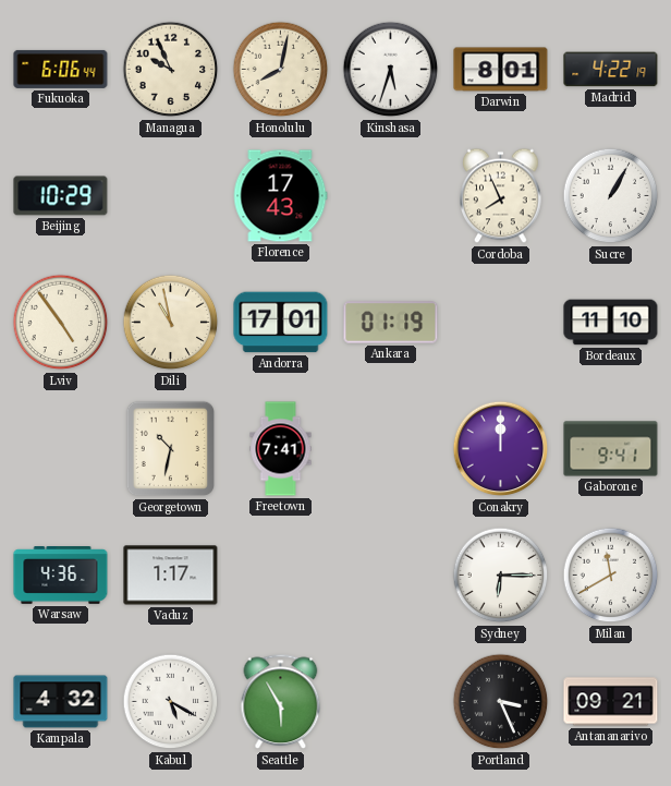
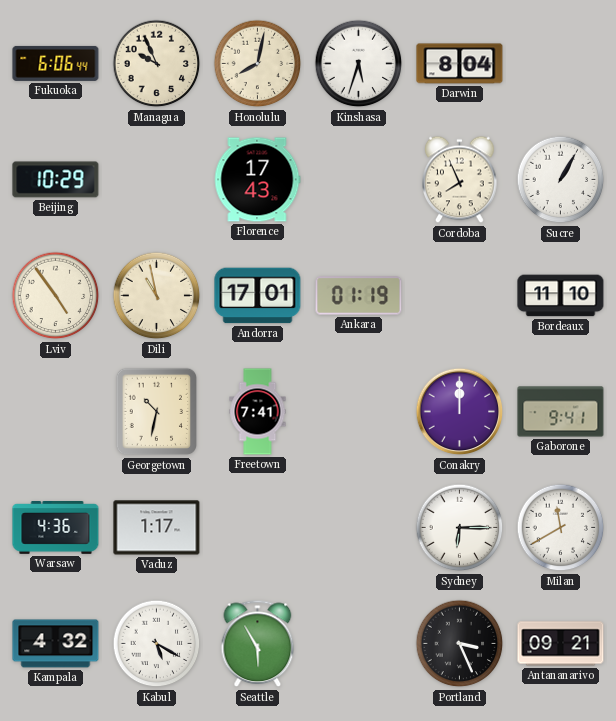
Darwin: 8:01 -> 8:04
Madrid: 4:22 -> none
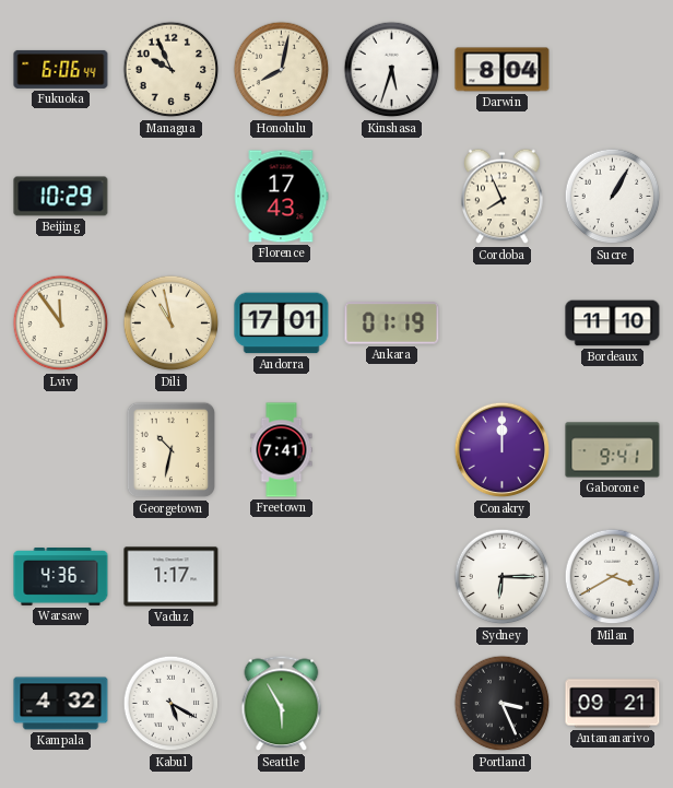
Lviv: 4:54 -> 11:54
Milan: 11:40 -> 3:40
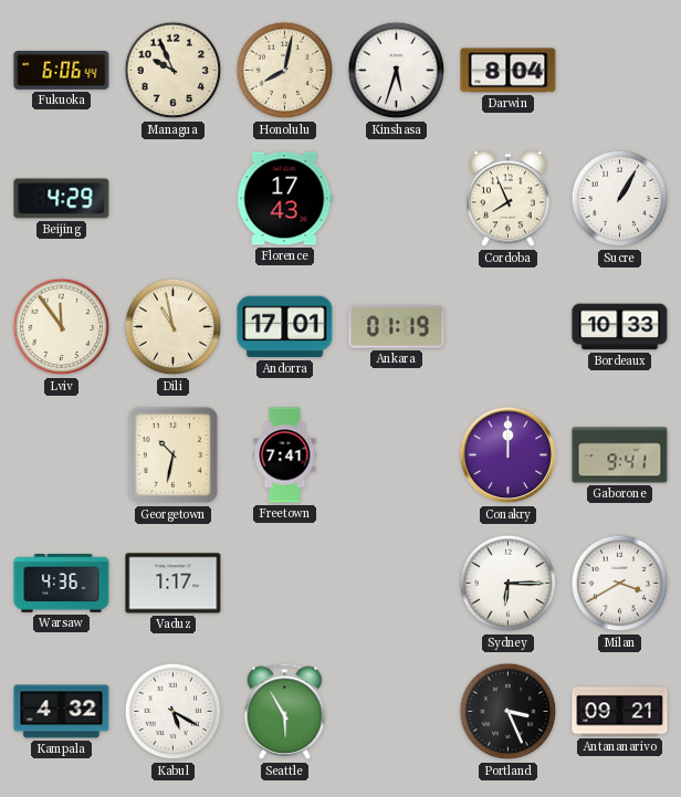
Beijing: 10:29 -> 4:29
Bordeaux: 11:10 -> 10:33
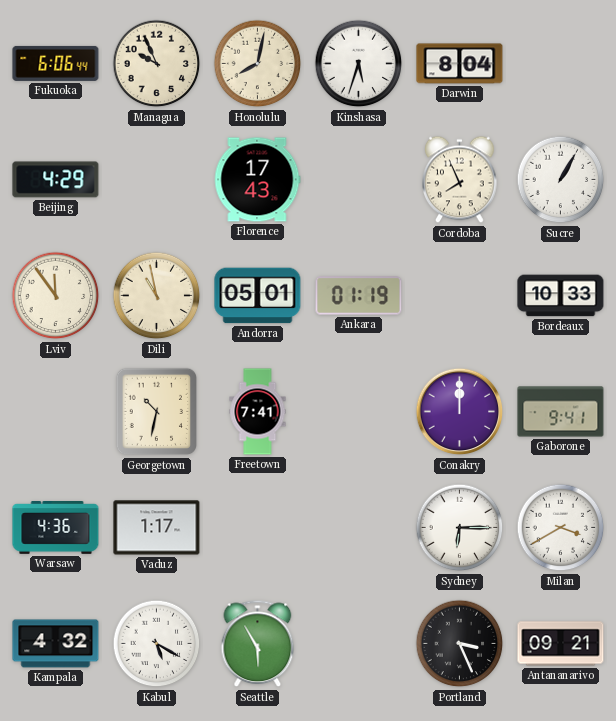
Andorra: 17:01 -> 05:01
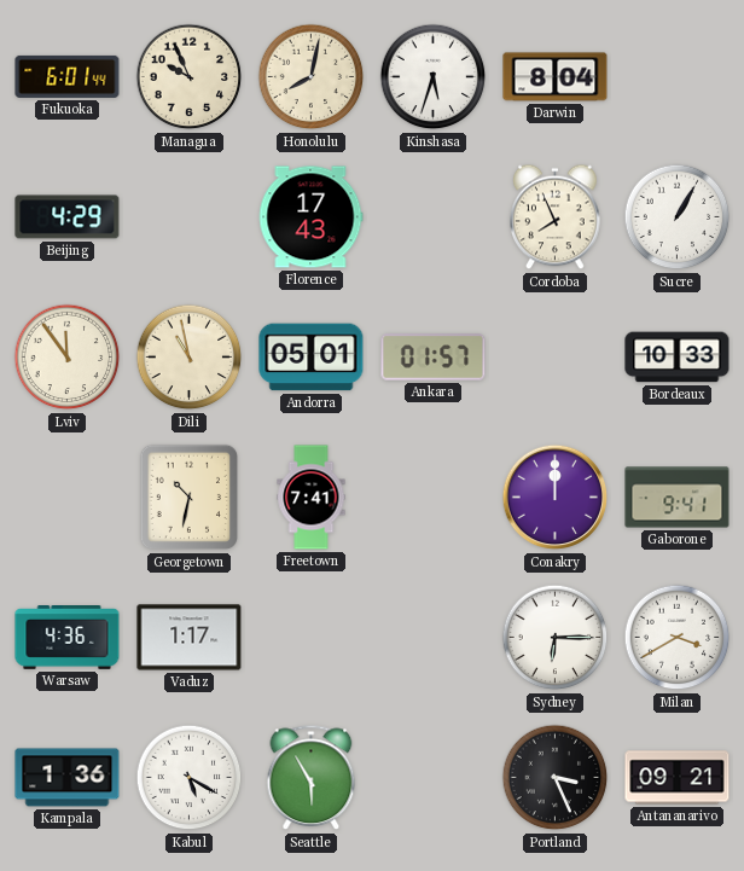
Fukuoka: 6:06 -> 6:01
Ankara: 01:19 -> 01:57
Kampala: 4:32 -> 1:36
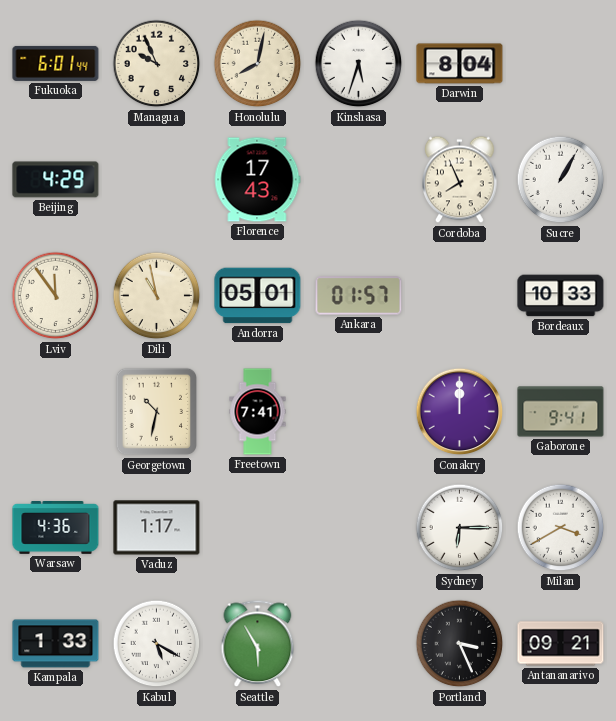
Kampala: 1:36 -> 1:33
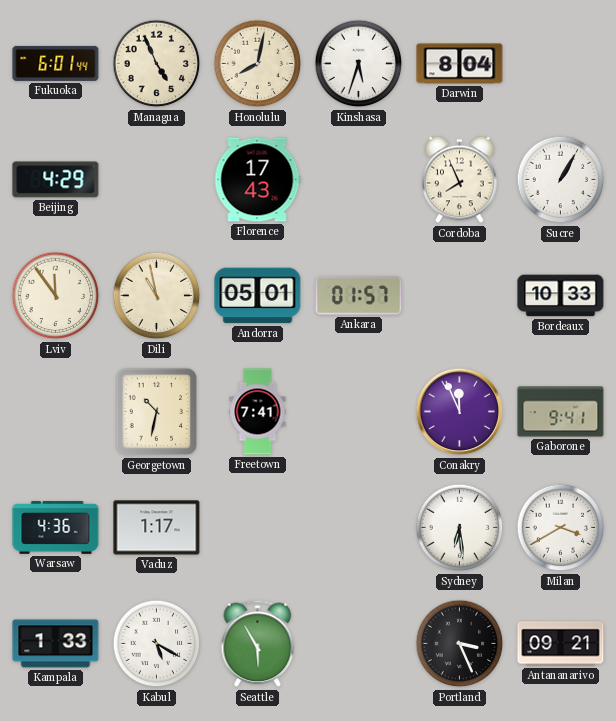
Managua: 9:56 -> 4:56
Conakry: 12:00 -> 11:56
Sydney: 6:15 -> 6:29
